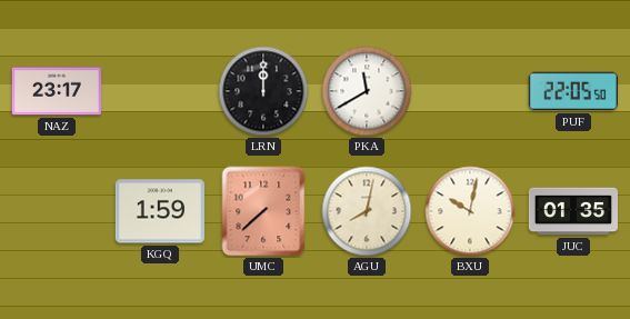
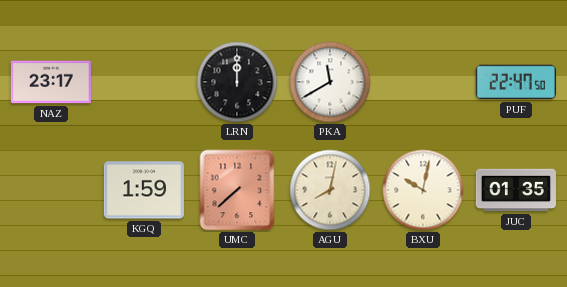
PUF: 22:05 -> 22:47
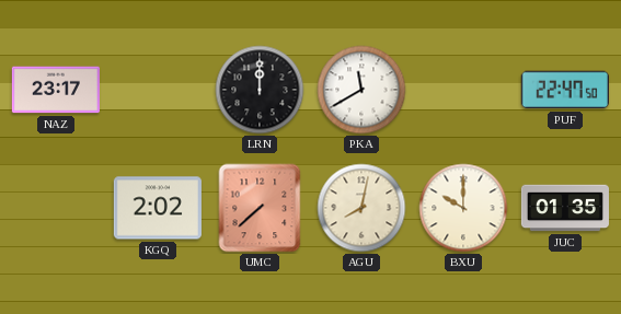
KGQ: 1:59 -> 2:02
BXU: 10:02 -> 10:00
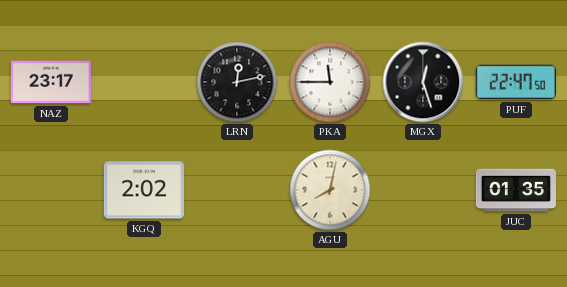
LRN: 12:00 -> 12:13
PKA: 11:40 -> 11:45
MGX: none -> 12:27
UMC: 7:38 -> none
BXU: 10:00 -> none
